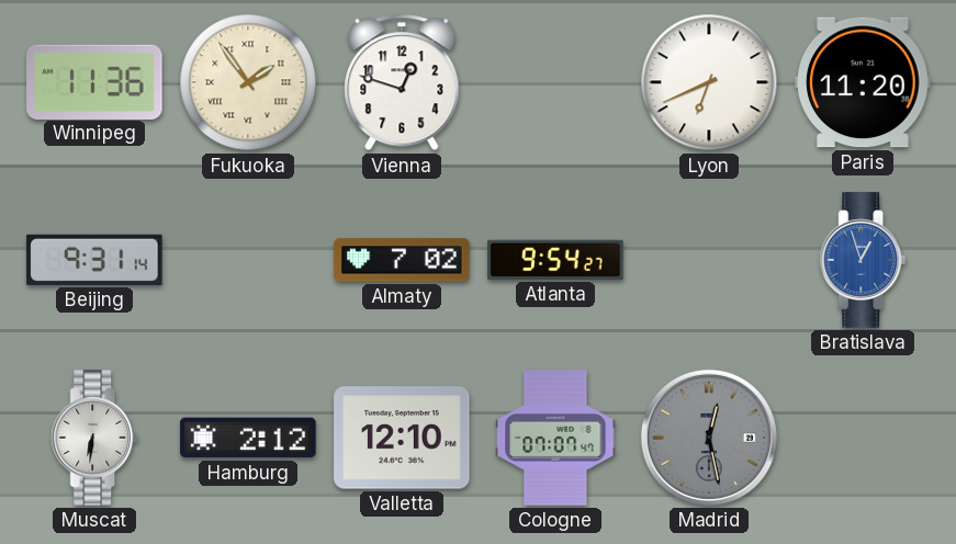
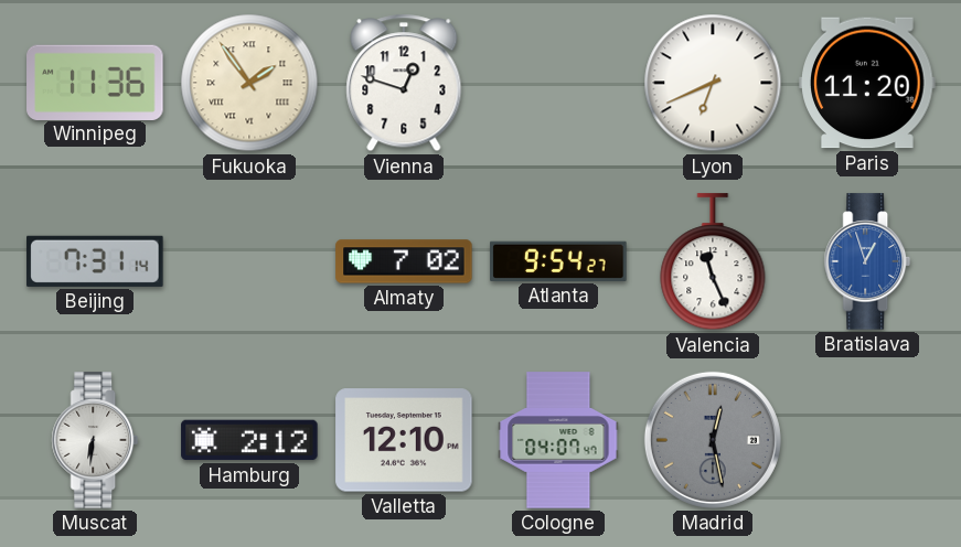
Beijing: 9:31 -> 7:31
Valencia: none -> 11:26
Cologne: 07:07 -> 04:07
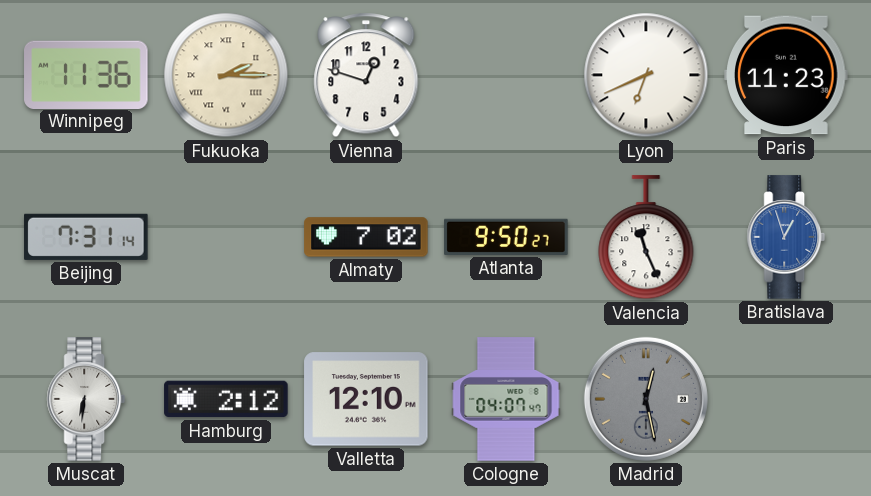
Fukuoka: 1:54 -> 2:15
Paris: 11:20 -> 11:23
Atlanta: 9:54 -> 9:50
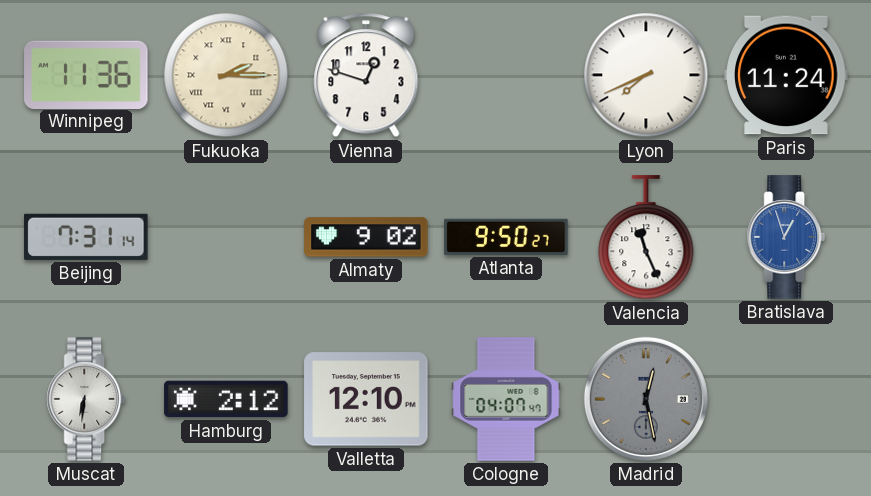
Lyon: 6:41 -> 7:41
Paris: 11:23 -> 11:24
Almaty: 7:02 -> 9:02
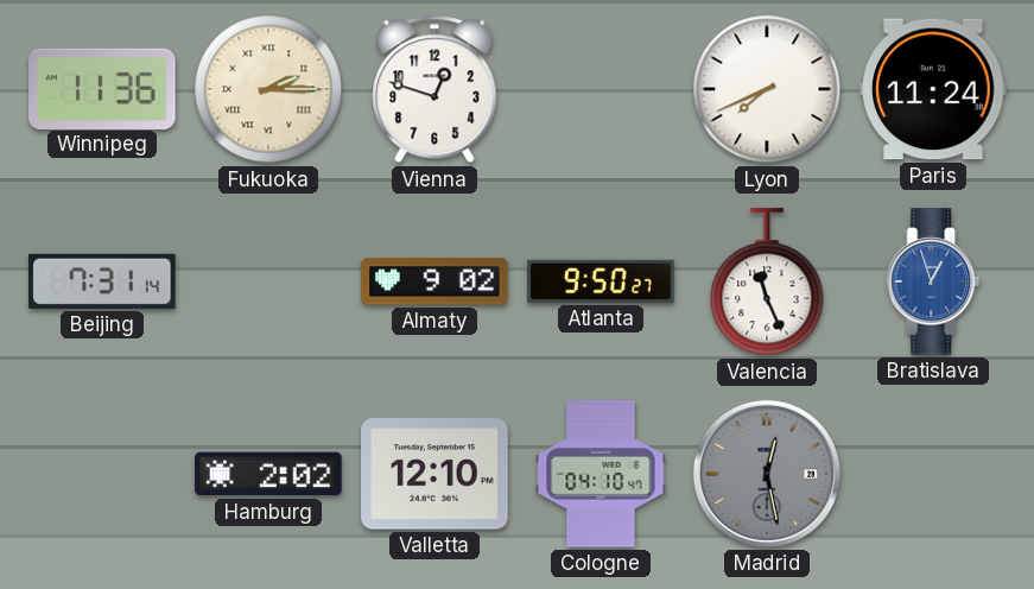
Muscat: 6:31 -> none
Hamburg: 2:12 -> 2:02
Cologne: 04:07 -> 04:10
